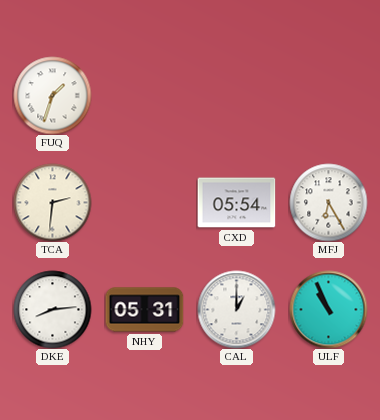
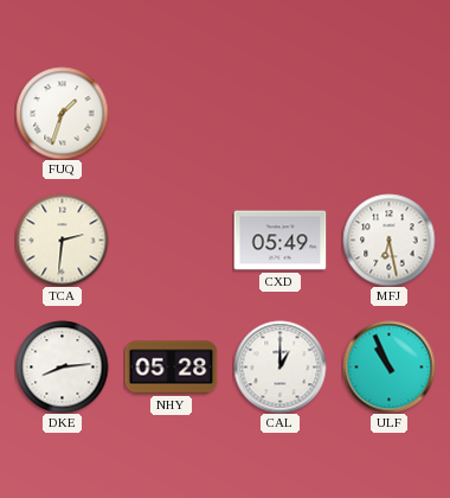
CXD: 05:54 -> 05:49
MFJ: 6:25 -> 6:28
NHY: 05:31 -> 05:28
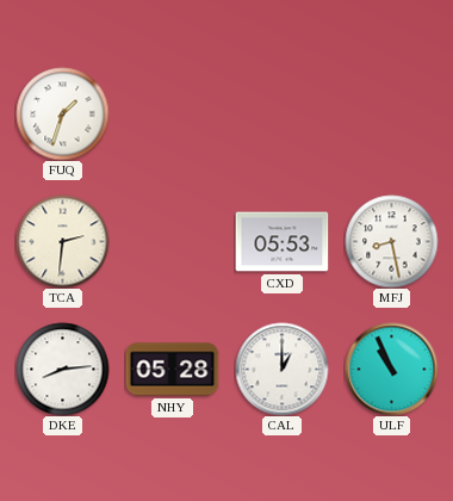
CXD: 05:49 -> 05:53
MFJ: 6:28 -> 8:28
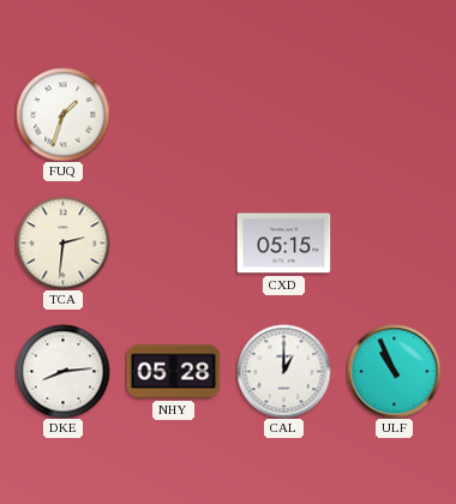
CXD: 05:53 -> 05:15
MFJ: 8:28 -> none
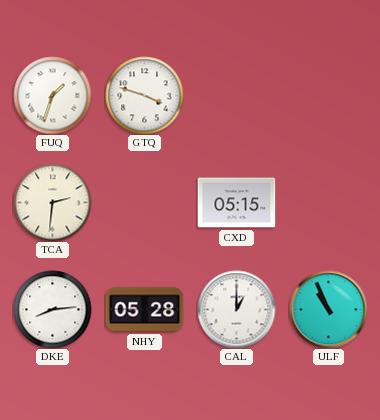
GTQ: none -> 3:48
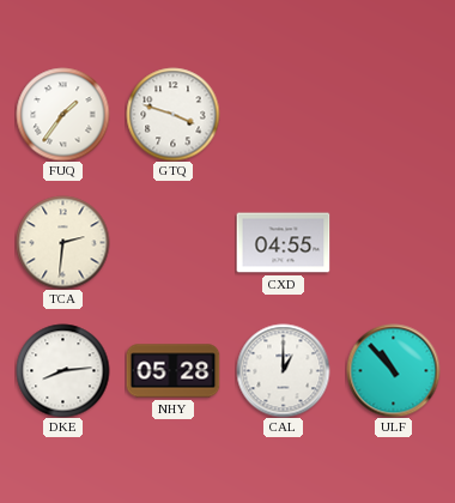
FUQ: 1:33 -> 1:36
CXD: 05:15 -> 04:55
ULF: 10:56 -> 10:53
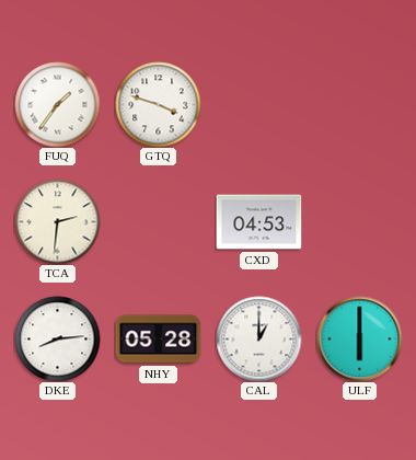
CXD: 04:55 -> 04:53
ULF: 10:53 -> 6:00
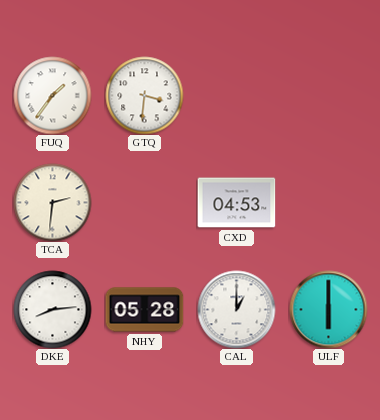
GTQ: 3:48 -> 3:31
